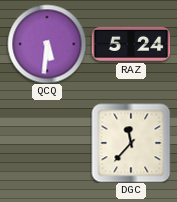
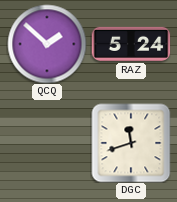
QCQ: 5:31 -> 1:52
DGC: 11:37 -> 11:42
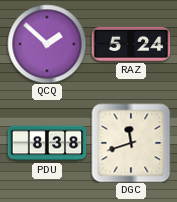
PDU: none -> 8:38
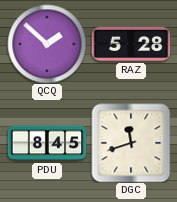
RAZ: 5:24 -> 5:28
PDU: 8:38 -> 8:45
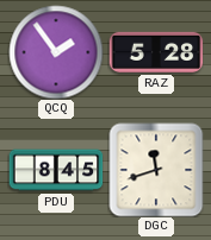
QCQ: 1:52 -> 1:54
